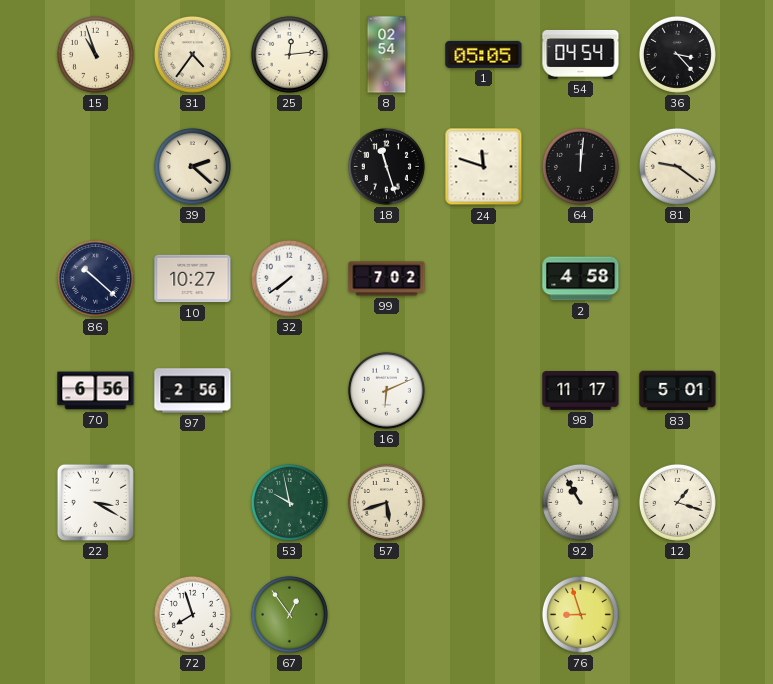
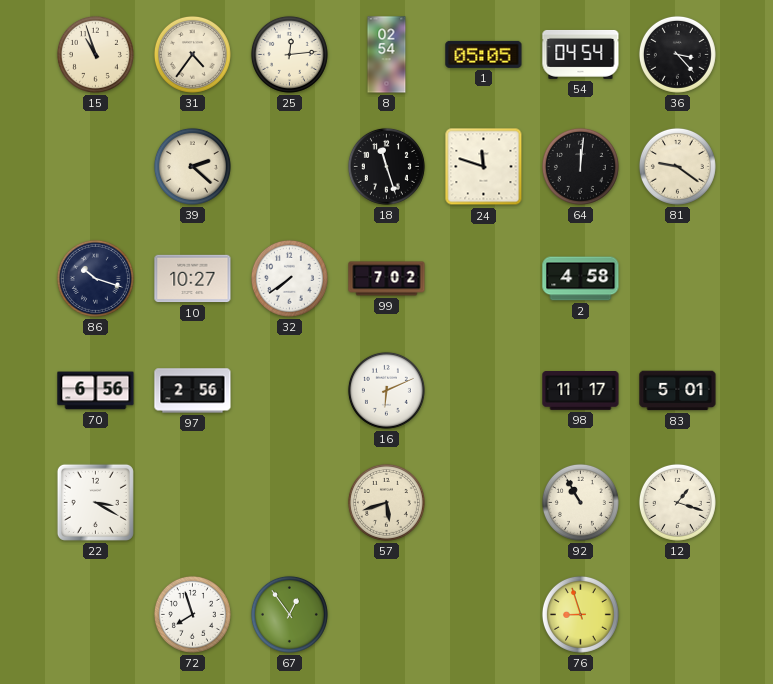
86: 10:22 -> 10:18
53: 9:58 -> none
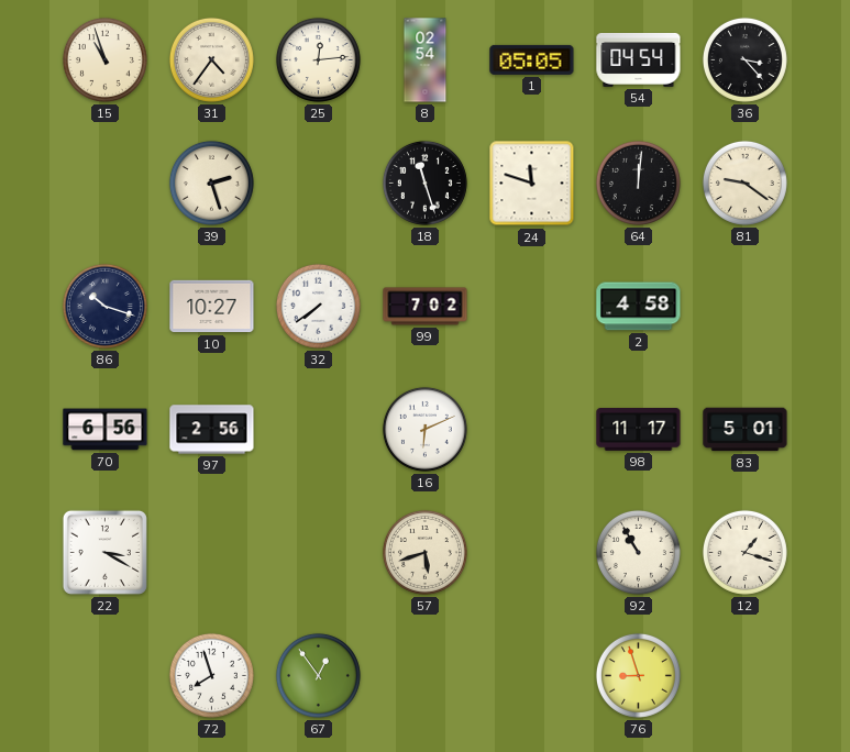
39: 2:22 -> 2:27
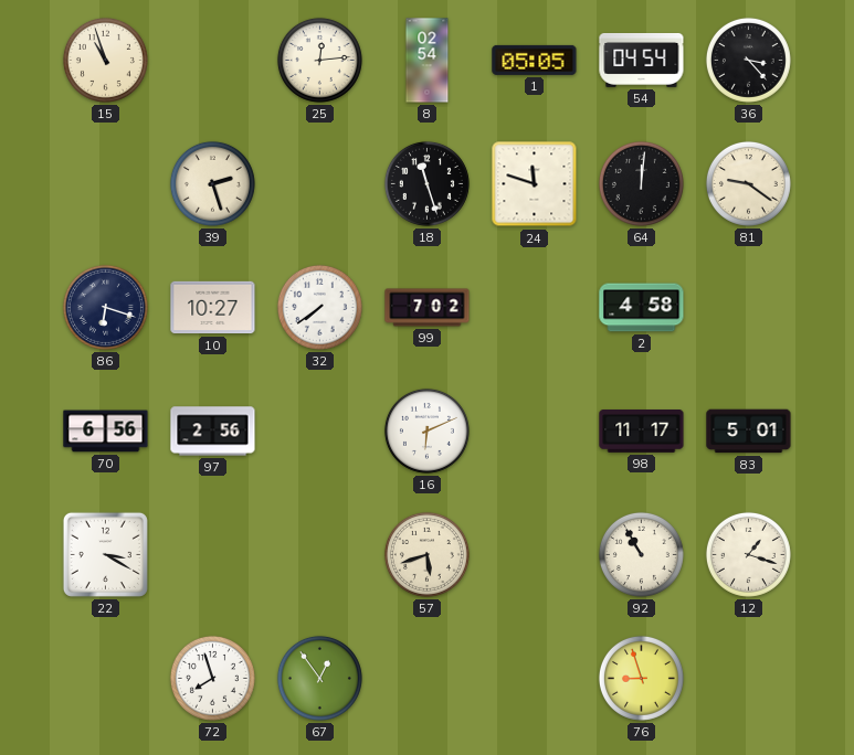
31: 4:36 -> none
86: 10:18 -> 6:18
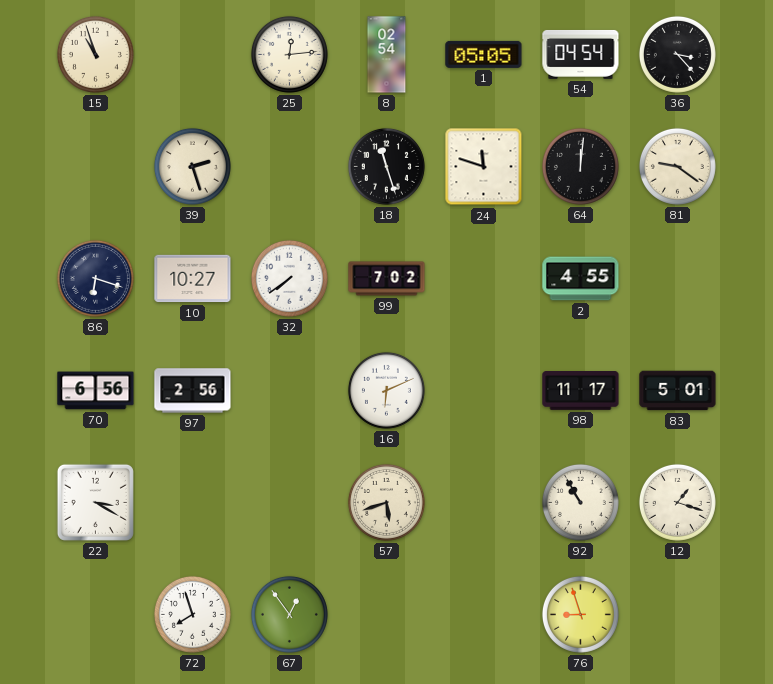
2: 4:58 -> 4:55
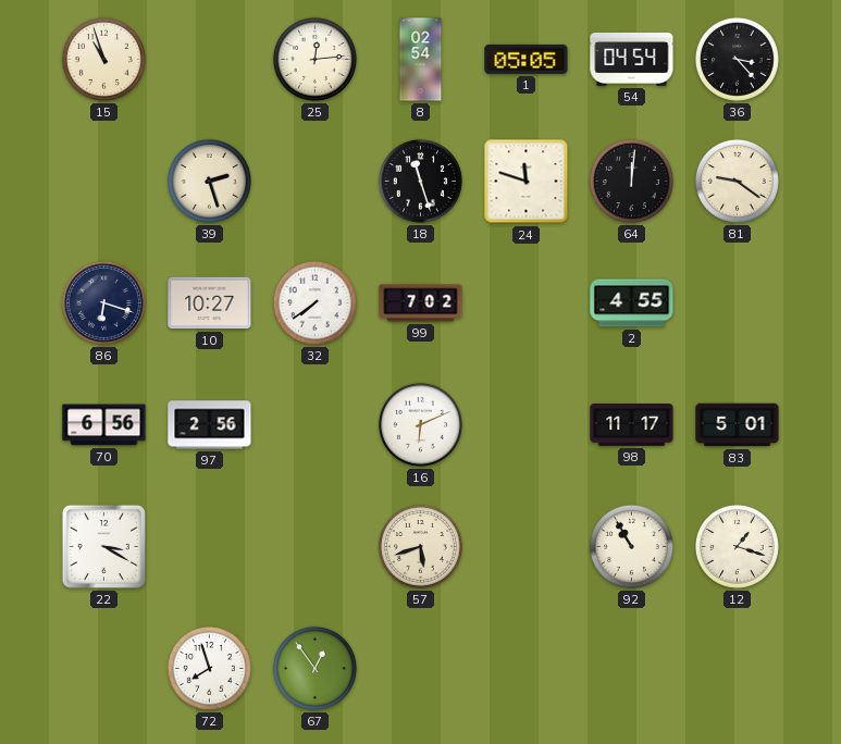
76: 8:57 -> none
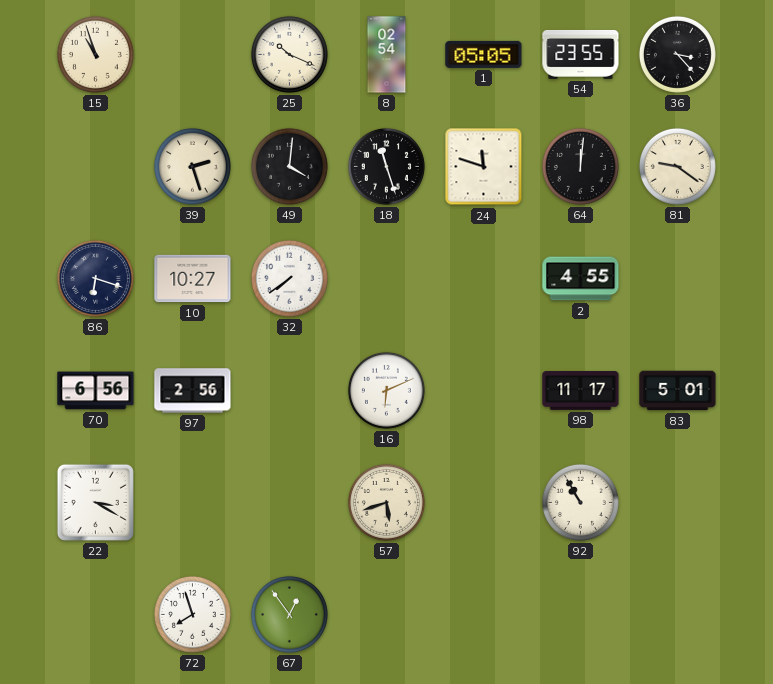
25: 12:14 -> 10:19
54: 04:54 -> 23:55
49: none -> 4:01
99: 7:02 -> none
12: 1:18 -> none
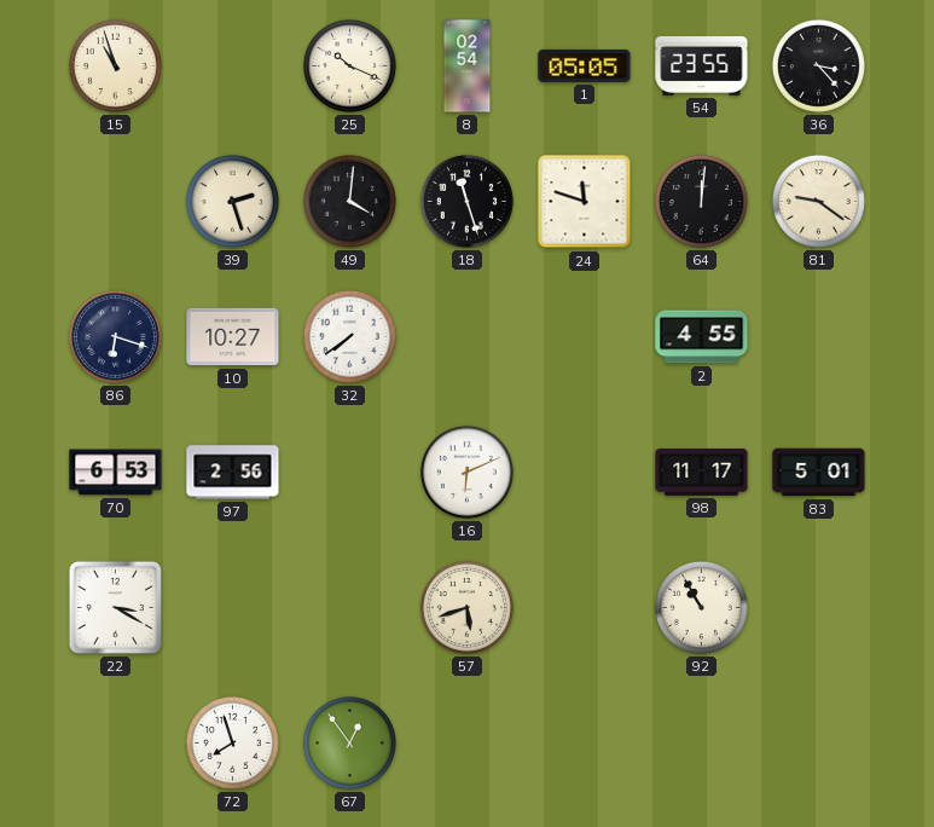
70: 6:56 -> 6:53
